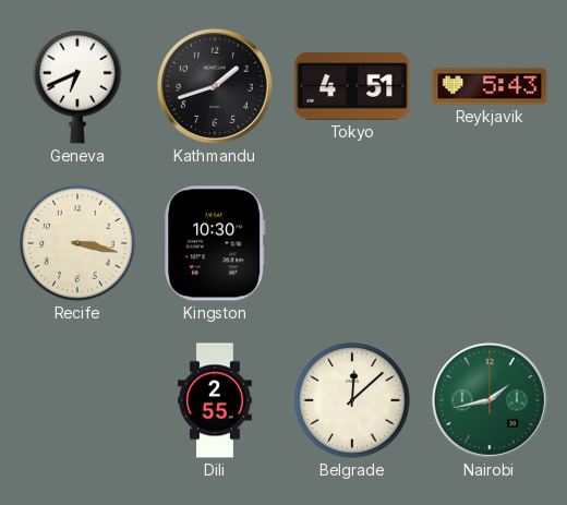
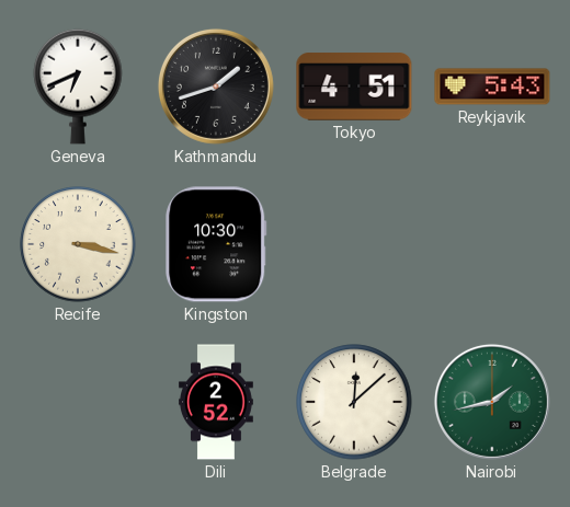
Dili: 2:55 -> 2:52
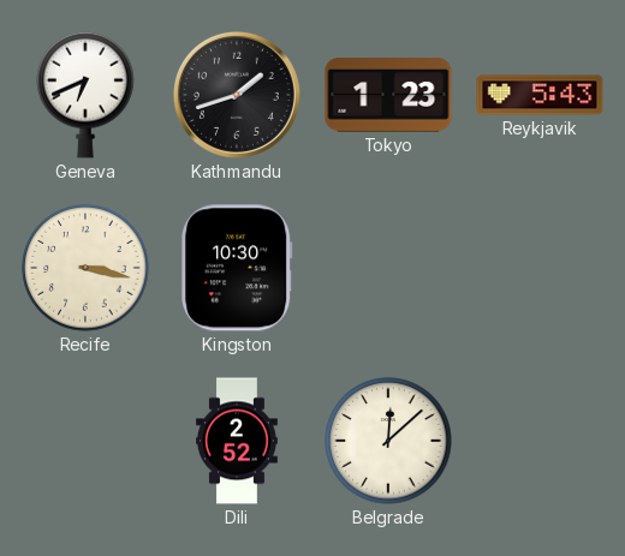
Tokyo: 4:51 -> 1:23
Nairobi: 1:43 -> none
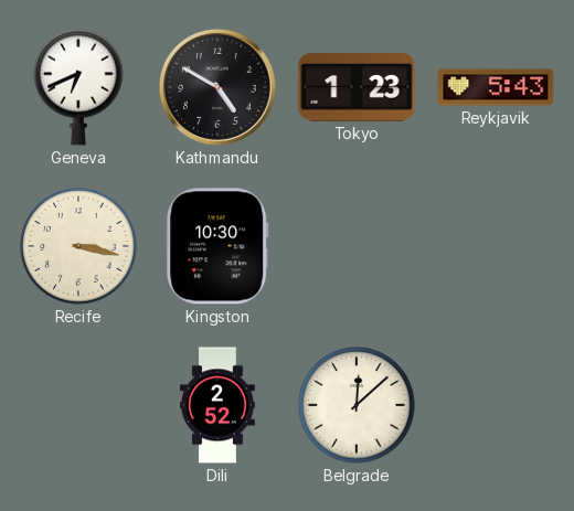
Kathmandu: 1:42 -> 4:50
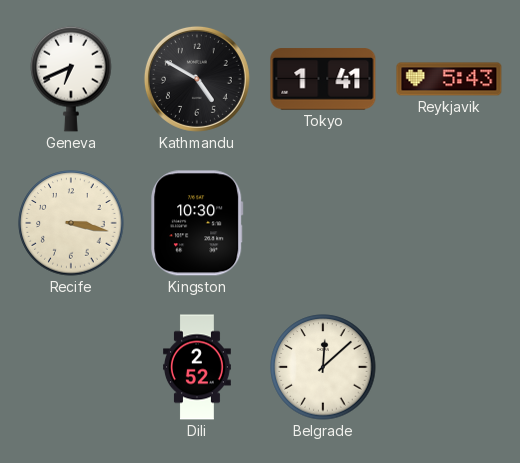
Tokyo: 1:23 -> 1:41
